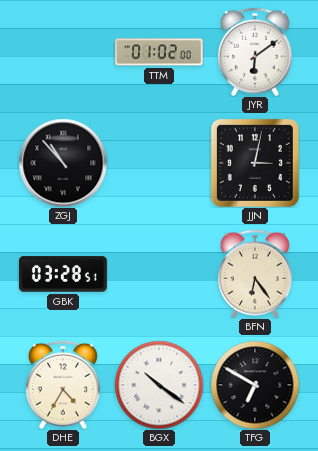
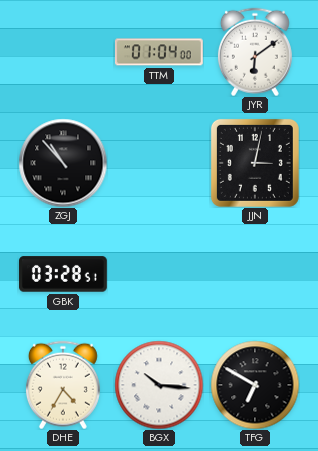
TTM: 01:02 -> 01:04
BFN: 6:24 -> none
BGX: 10:21 -> 10:16
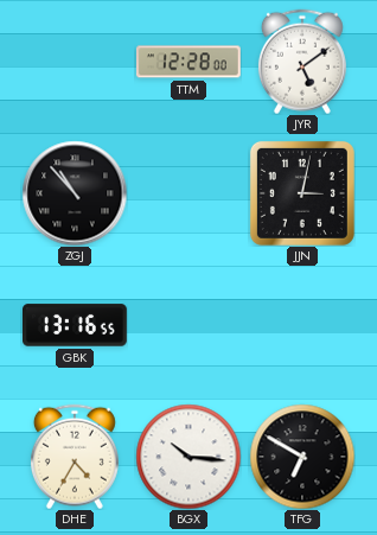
TTM: 01:04 -> 12:28
JYR: 6:09 -> 5:09
GBK: 03:28 -> 13:16
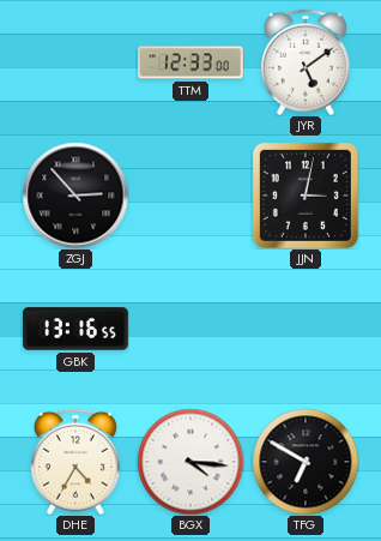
TTM: 12:28 -> 12:33
ZGJ: 10:53 -> 2:53
BGX: 10:16 -> 4:16
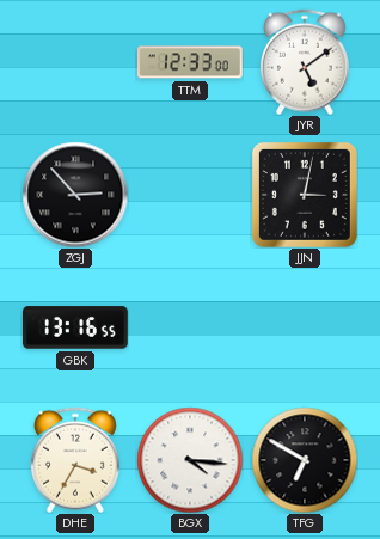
DHE: 4:35 -> 3:35
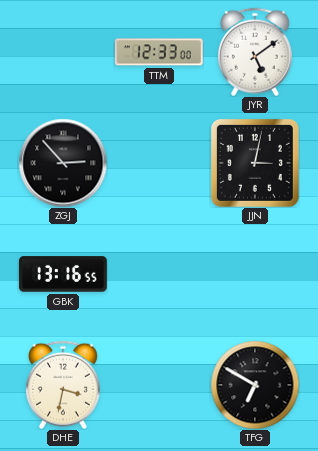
DHE: 3:35 -> 3:32
BGX: 4:16 -> none
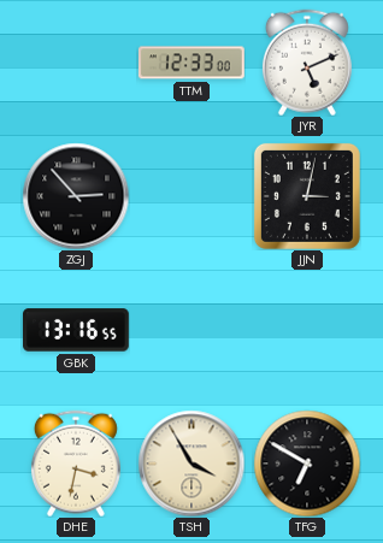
JYR: 5:09 -> 5:11
TSH: none -> 3:55
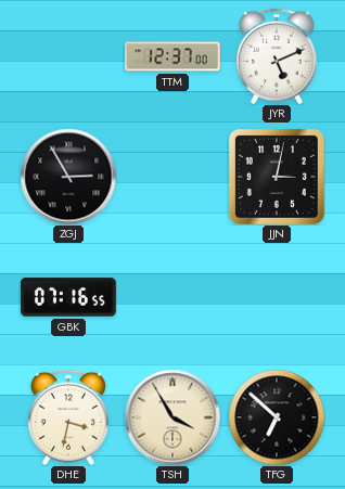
TTM: 12:33 -> 12:37
ZGJ: 2:53 -> 2:55
GBK: 13:16 -> 07:16
TFG: 6:50 -> 6:52
